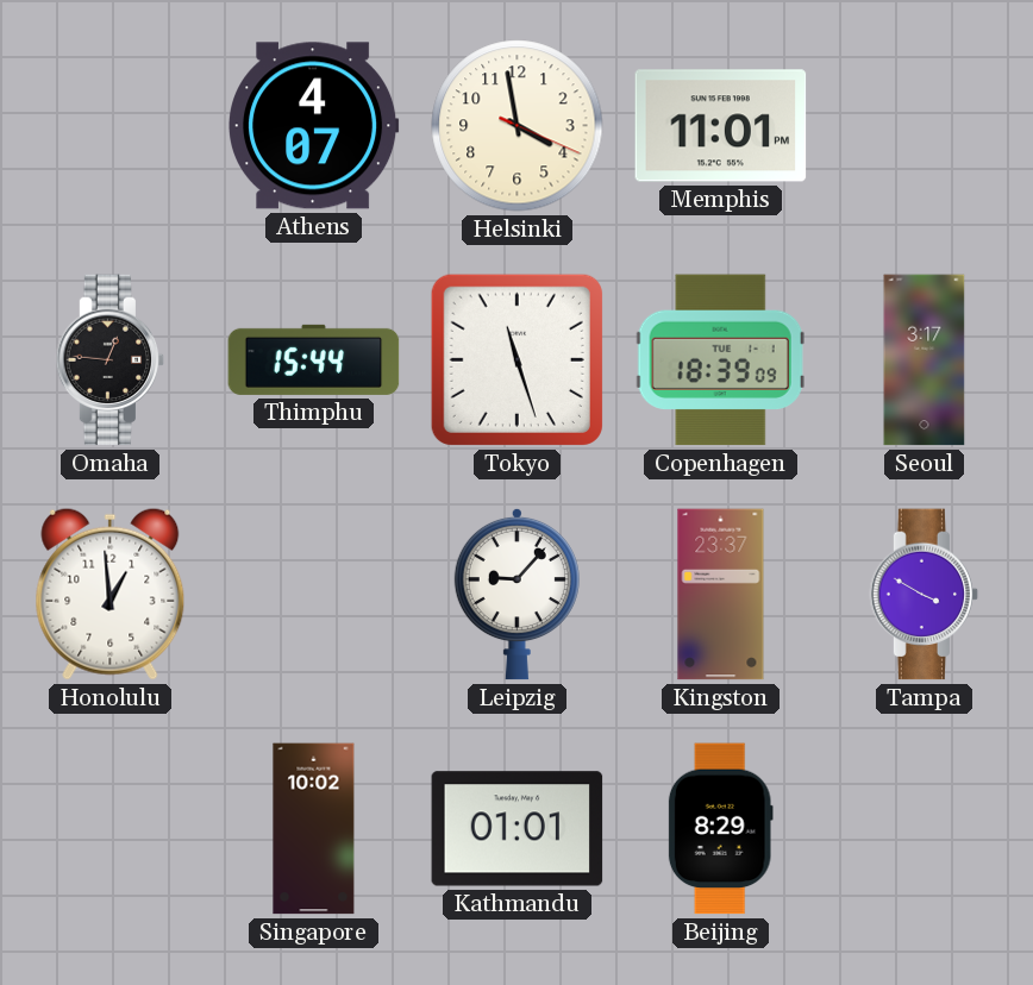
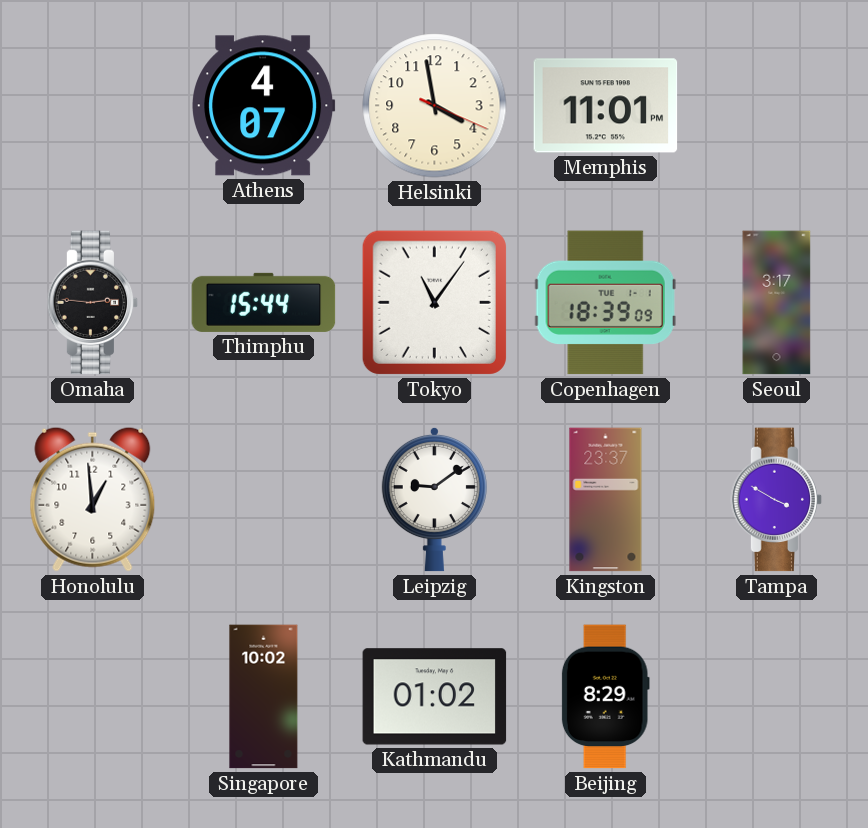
Omaha: 12:46 -> 2:46
Tokyo: 11:27 -> 11:06
Leipzig: 9:07 -> 9:09
Kathmandu: 01:01 -> 01:02
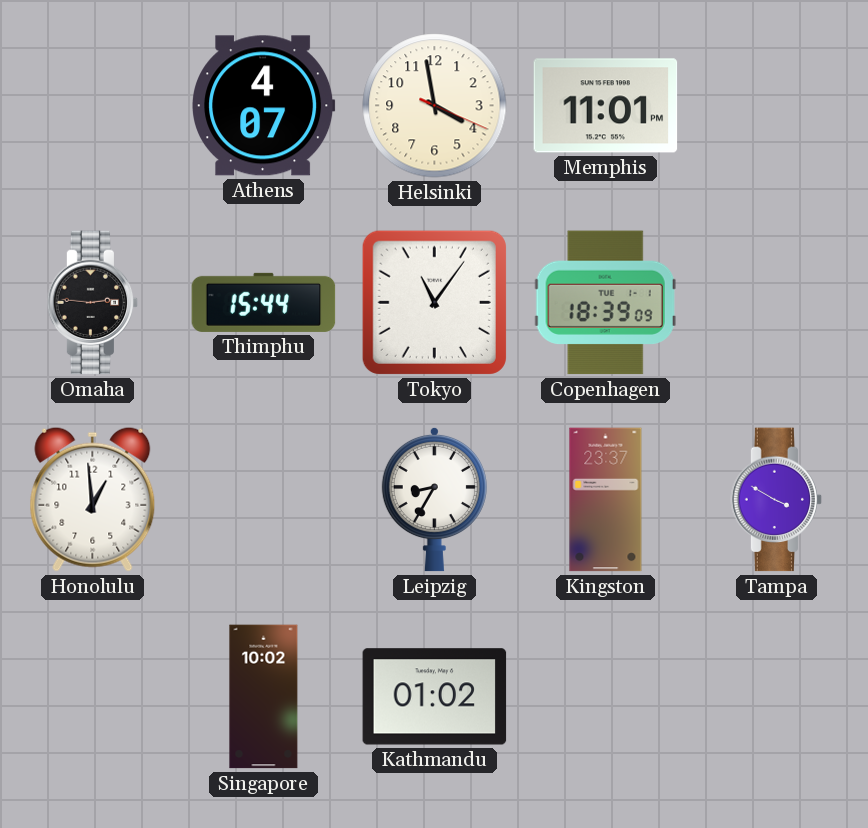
Seoul: 3:17 -> none
Leipzig: 9:09 -> 8:35
Beijing: 8:29 -> none
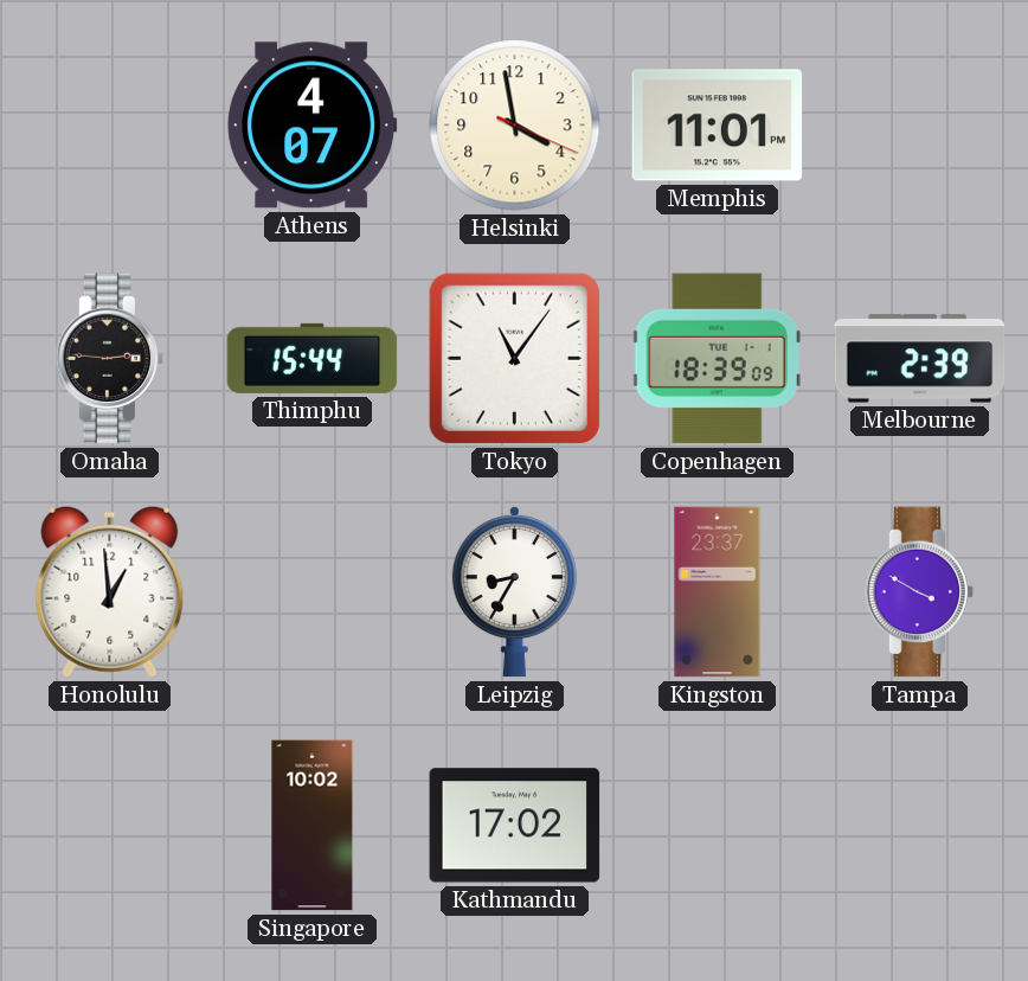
Melbourne: none -> 2:39
Kathmandu: 01:02 -> 17:02
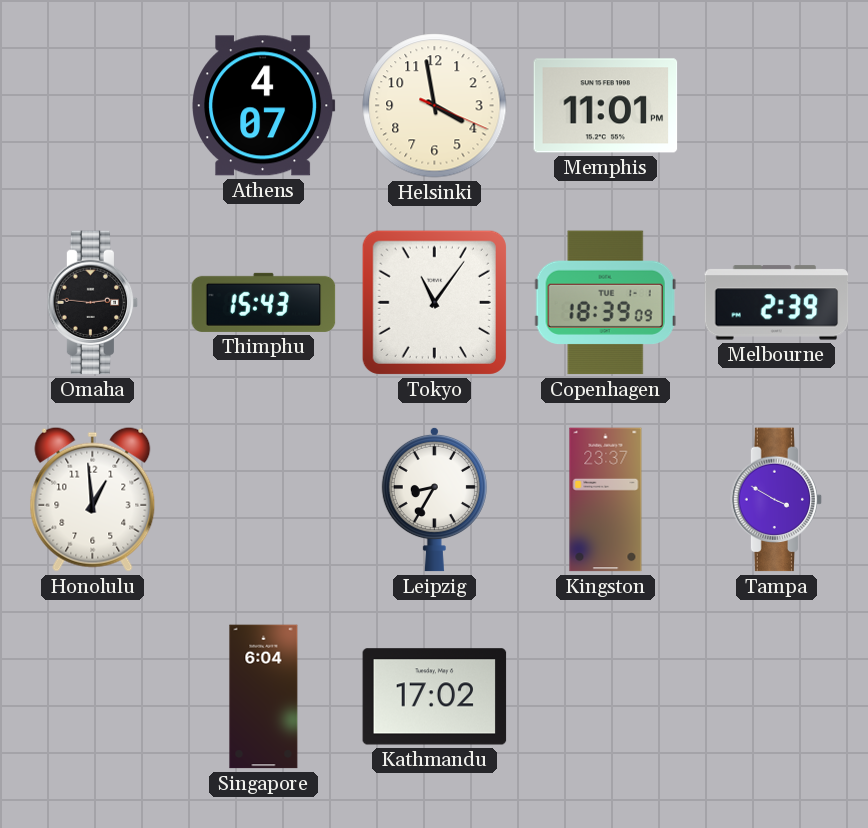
Thimphu: 15:44 -> 15:43
Singapore: 10:02 -> 6:04
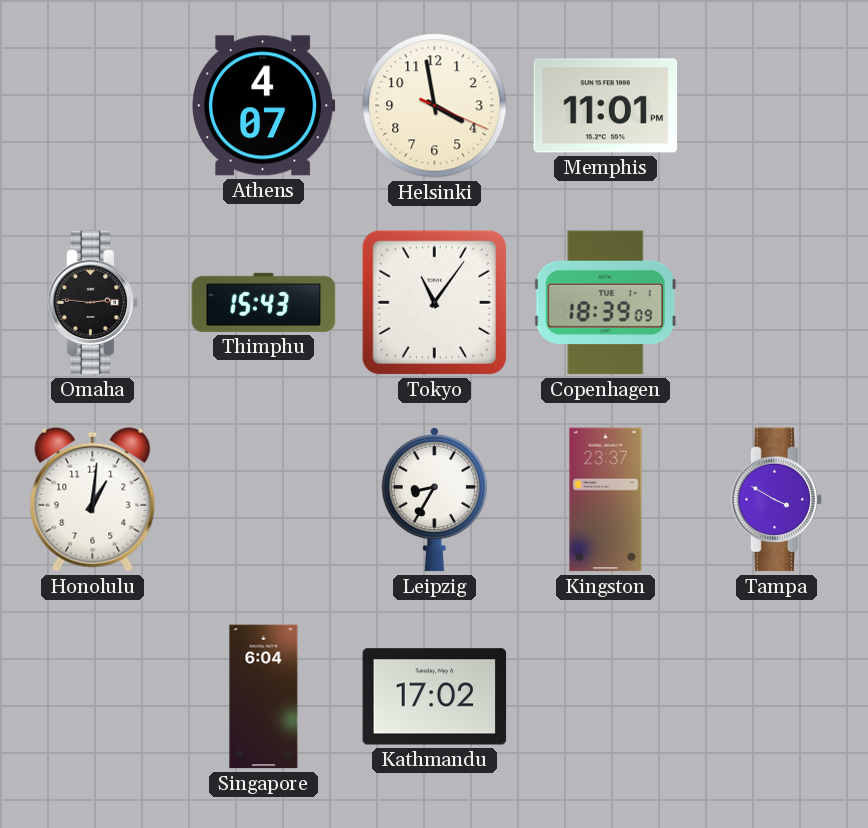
Melbourne: 2:39 -> none
Honolulu: 12:59 -> 1:01
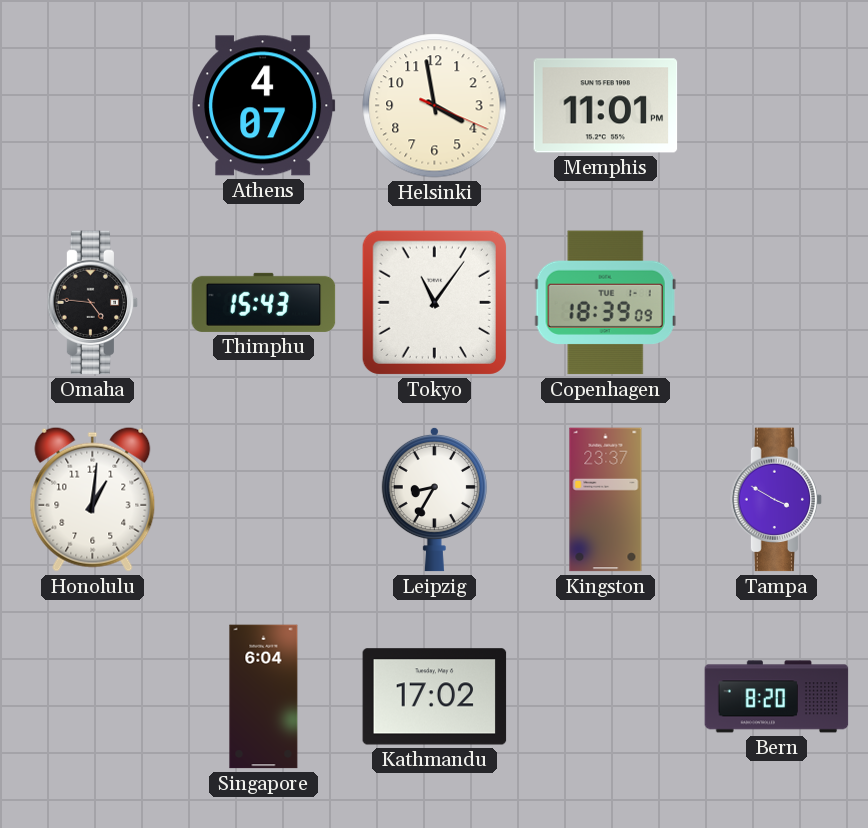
Omaha: 2:46 -> 4:46
Bern: none -> 8:20
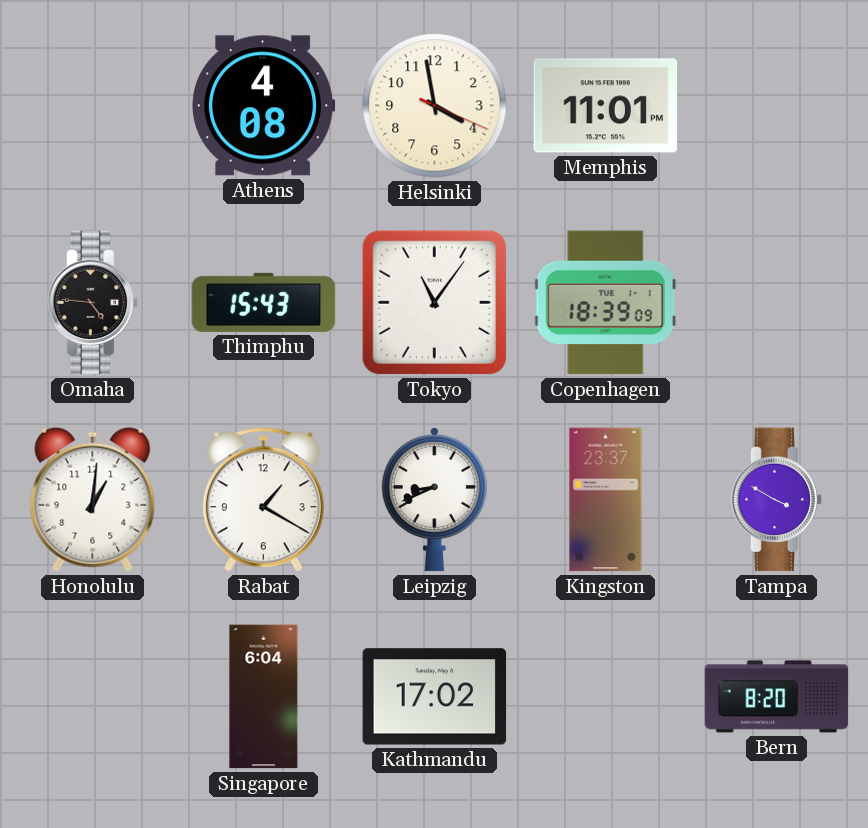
Athens: 4:07 -> 4:08
Rabat: none -> 1:20
Leipzig: 8:35 -> 8:41
